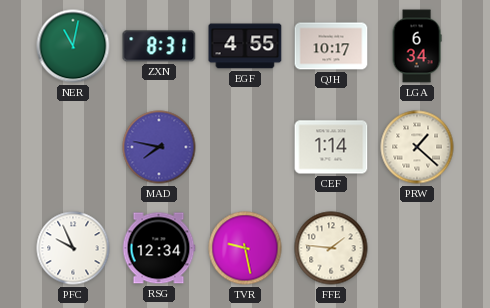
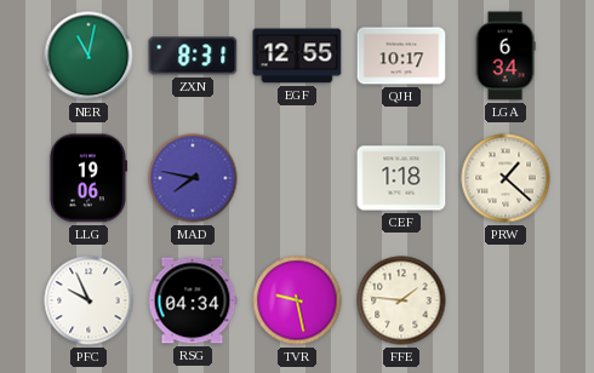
EGF: 4:55 -> 12:55
LLG: none -> 19:06
CEF: 1:14 -> 1:18
RSG: 12:34 -> 04:34
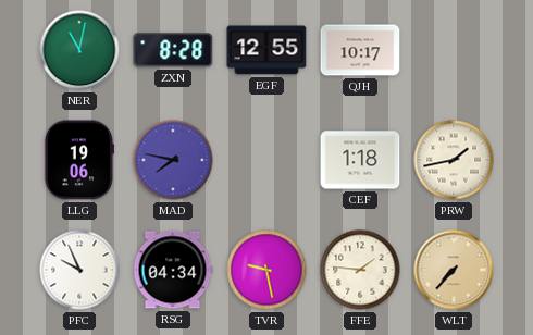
ZXN: 8:31 -> 8:28
LGA: 6:34 -> none
PRW: 1:22 -> 1:43
WLT: none -> 7:37
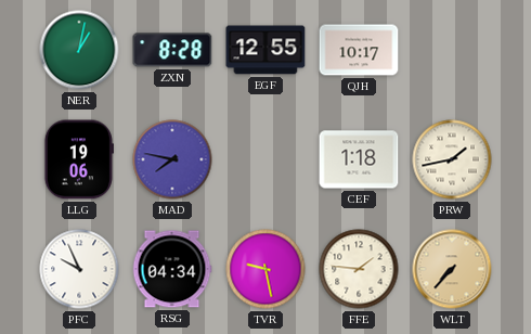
NER: 11:02 -> 1:02
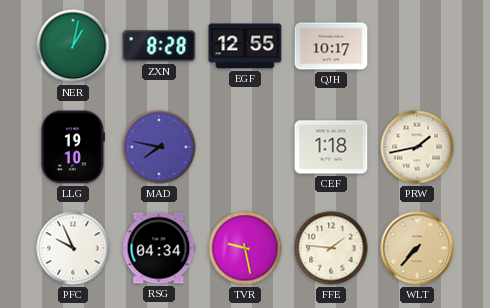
LLG: 19:06 -> 19:10
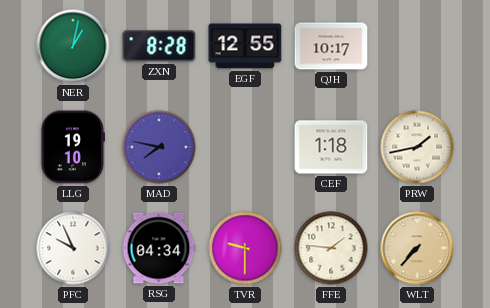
TVR: 9:28 -> 9:30
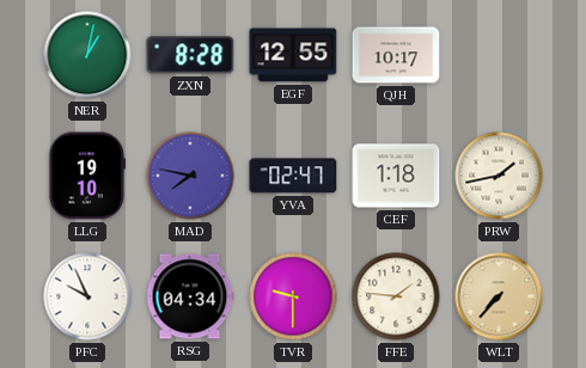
YVA: none -> 02:47
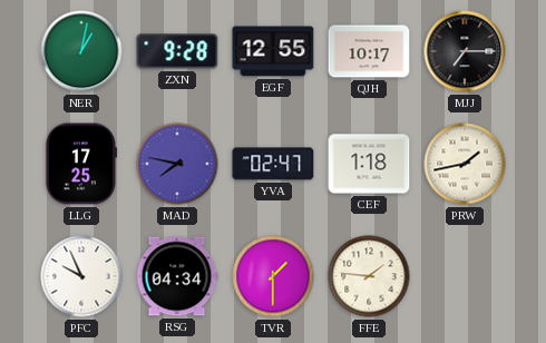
ZXN: 8:28 -> 9:28
MJJ: none -> 7:15
LLG: 19:10 -> 17:25
TVR: 9:30 -> 1:30
WLT: 7:37 -> none
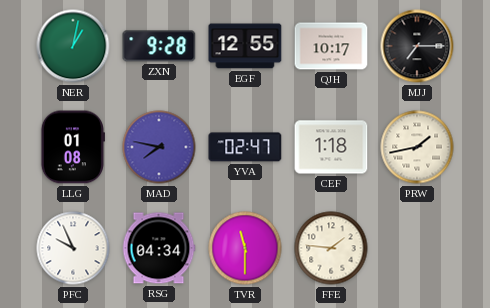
LLG: 17:25 -> 01:08
TVR: 1:30 -> 11:30
